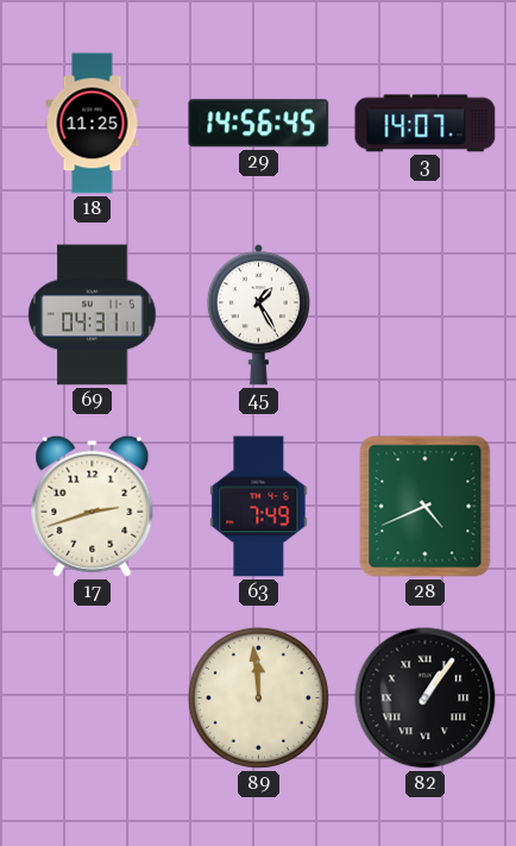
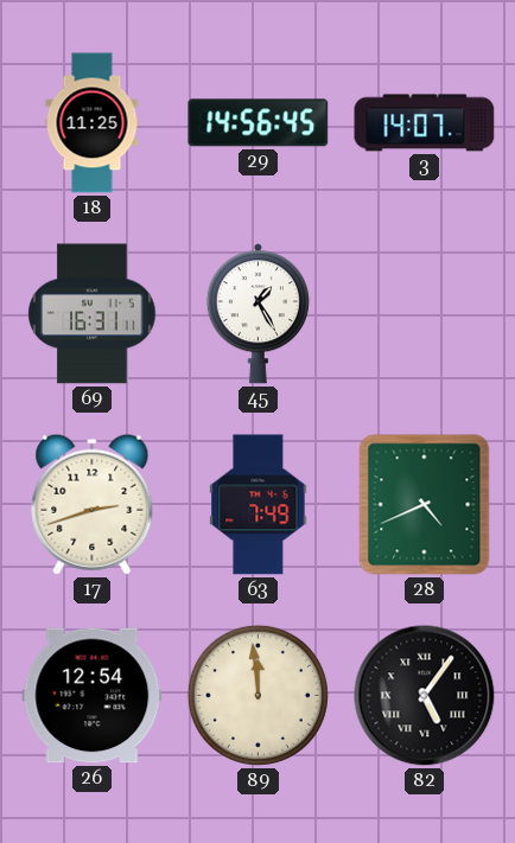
69: 04:31 -> 16:31
26: none -> 12:54
82: 1:06 -> 5:06
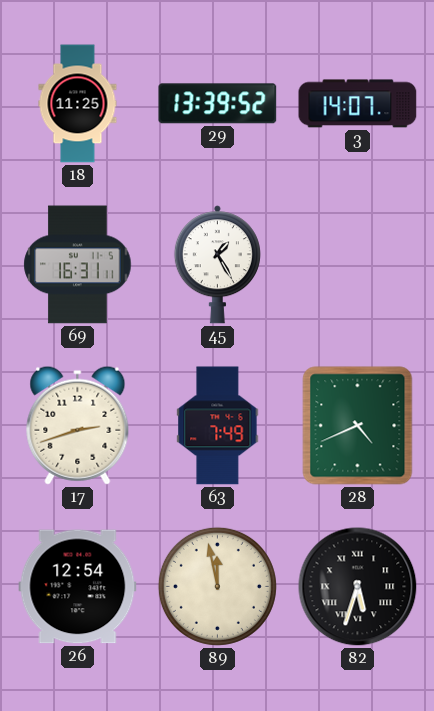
29: 14:56 -> 13:39
89: 11:59 -> 11:58
82: 5:06 -> 5:33
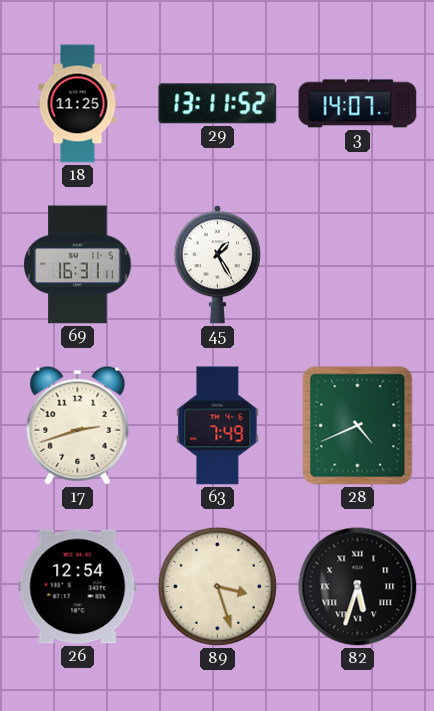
29: 13:39 -> 13:11
89: 11:58 -> 3:27
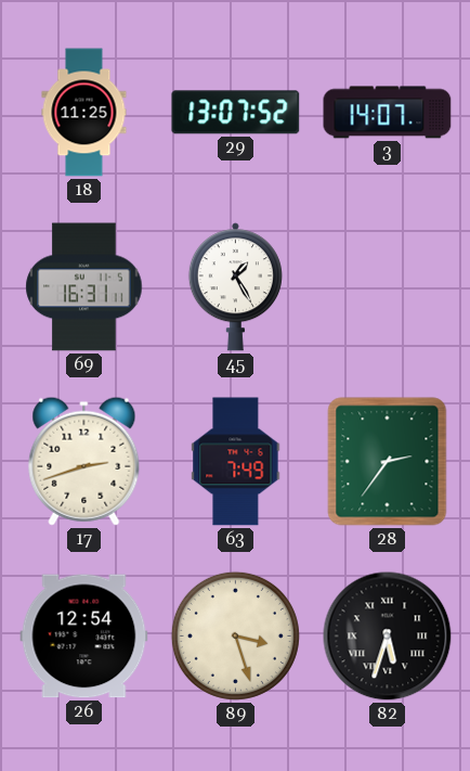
29: 13:11 -> 13:07
28: 4:41 -> 2:36
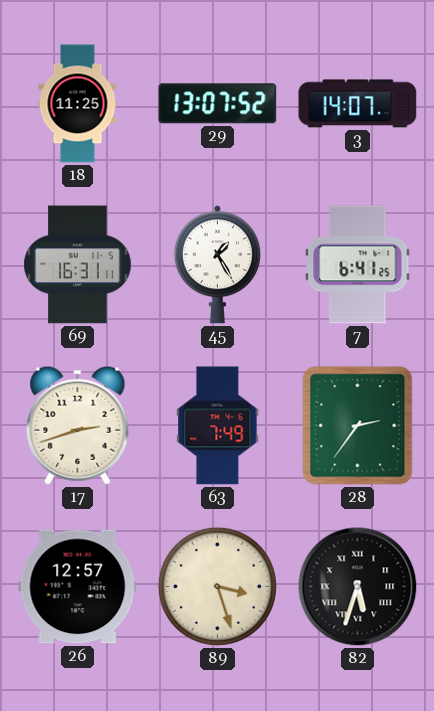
7: none -> 6:41
26: 12:54 -> 12:57
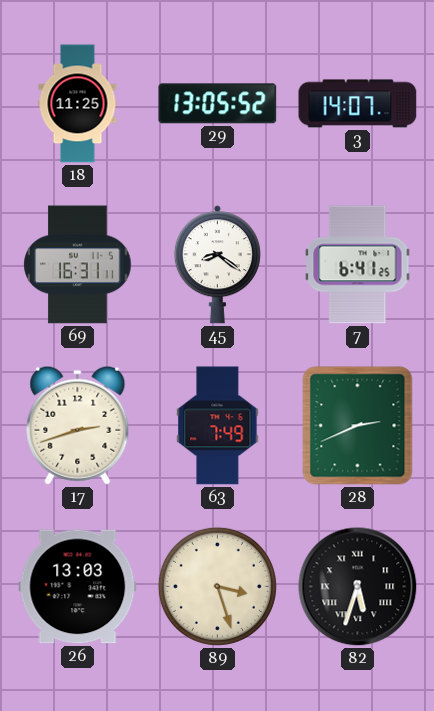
29: 13:07 -> 13:05
45: 1:25 -> 8:21
28: 2:36 -> 2:41
26: 12:57 -> 13:03
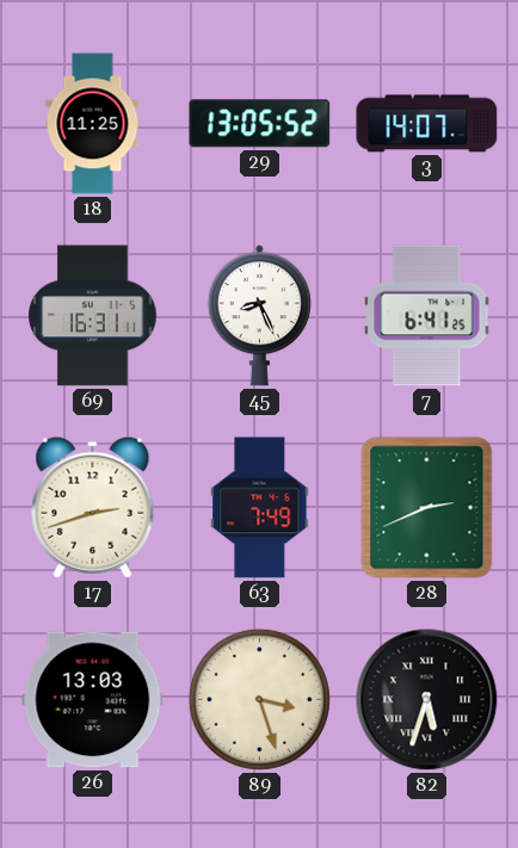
45: 8:21 -> 8:26
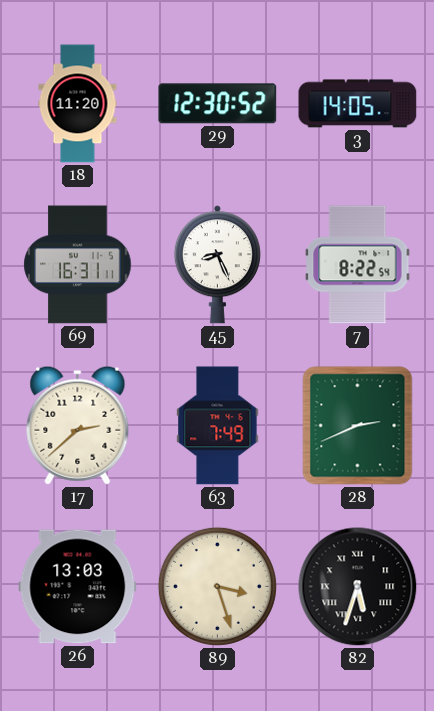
18: 11:25 -> 11:20
29: 13:05 -> 12:30
3: 14:07 -> 14:05
7: 6:41 -> 8:22
17: 2:42 -> 2:38
